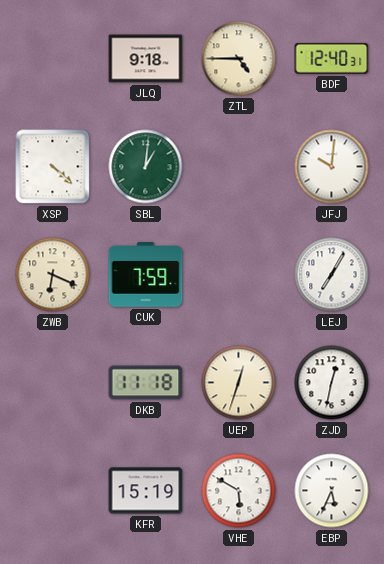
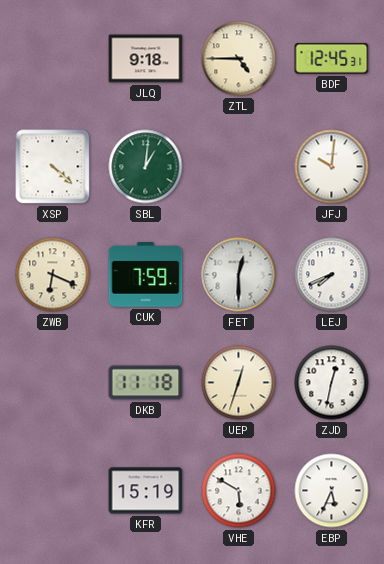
BDF: 12:40 -> 12:45
FET: none -> 12:30
LEJ: 7:05 -> 7:41
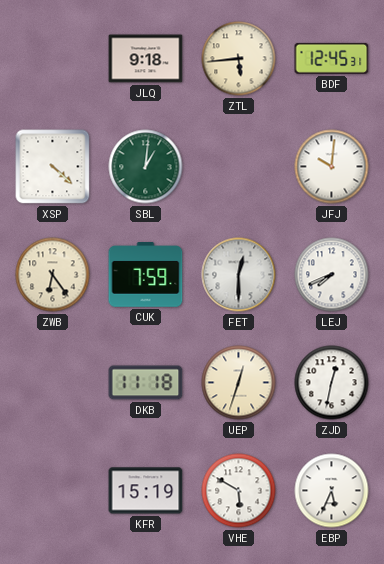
ZTL: 4:45 -> 5:44
ZWB: 6:19 -> 6:24
